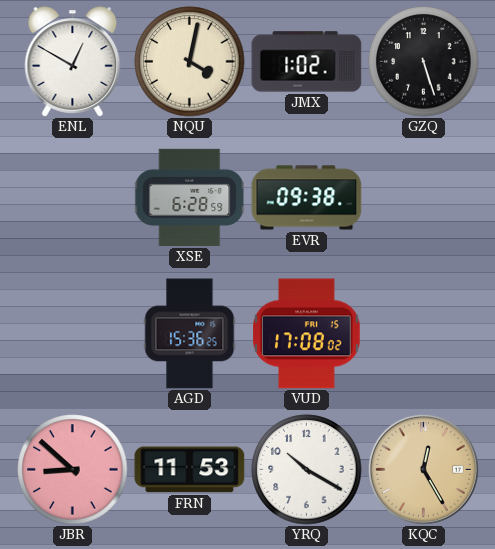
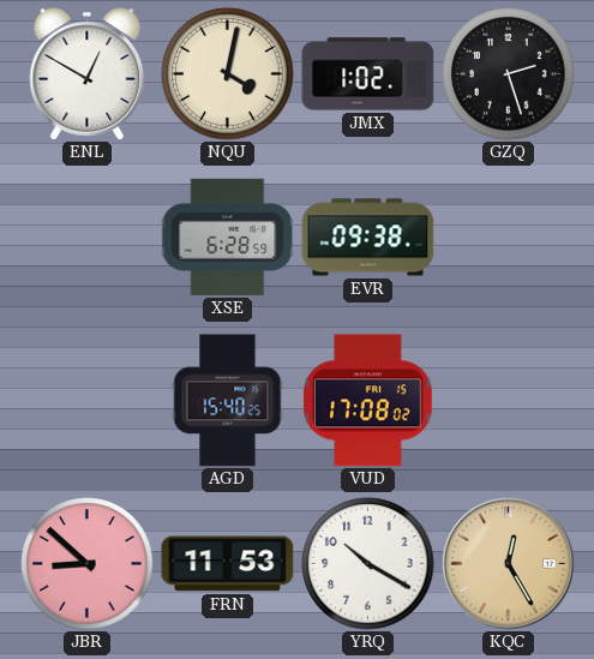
GZQ: 5:27 -> 2:27
AGD: 15:36 -> 15:40
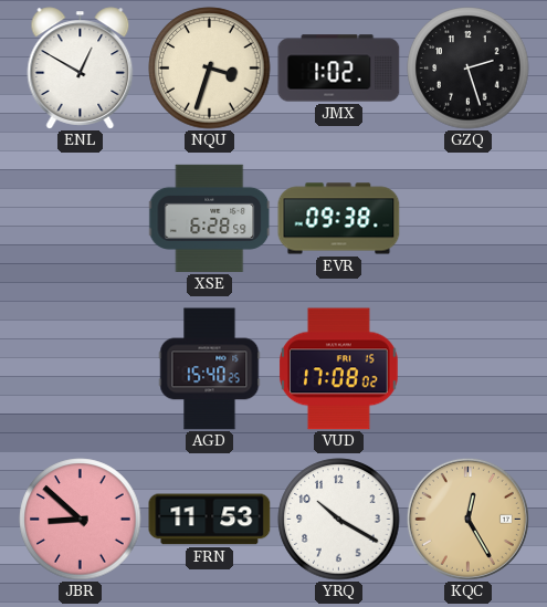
NQU: 4:02 -> 3:33
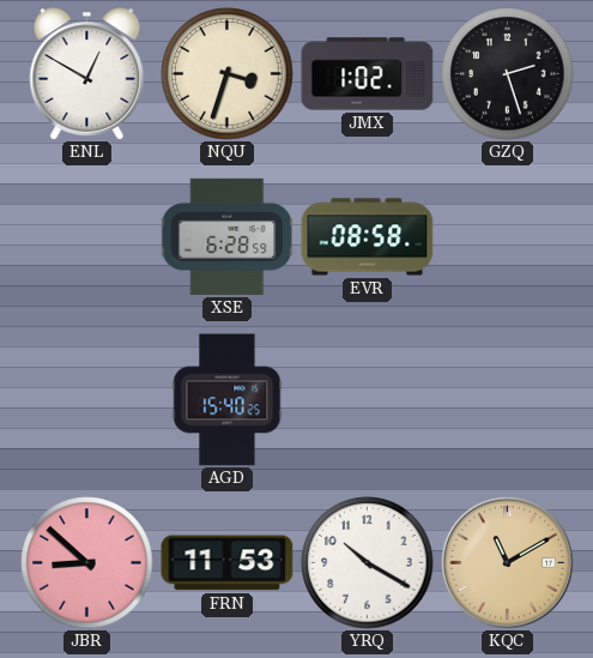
EVR: 09:38 -> 08:58
VUD: 17:08 -> none
KQC: 12:25 -> 11:10
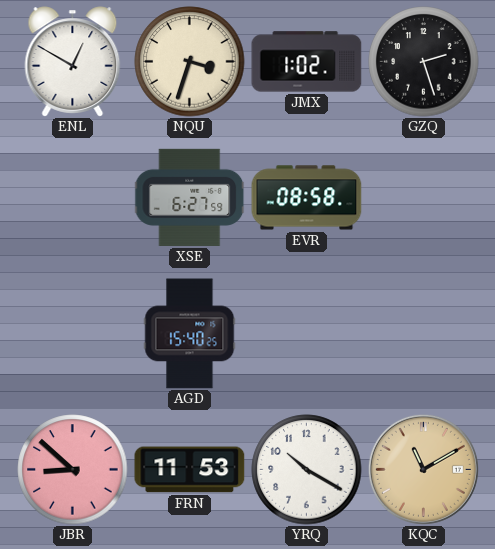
XSE: 6:28 -> 6:27
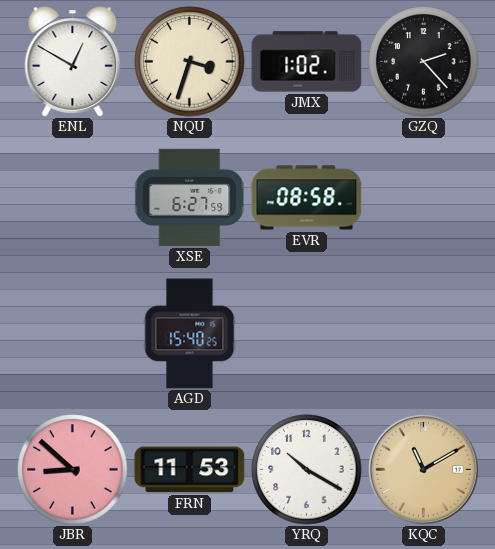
GZQ: 2:27 -> 2:23
